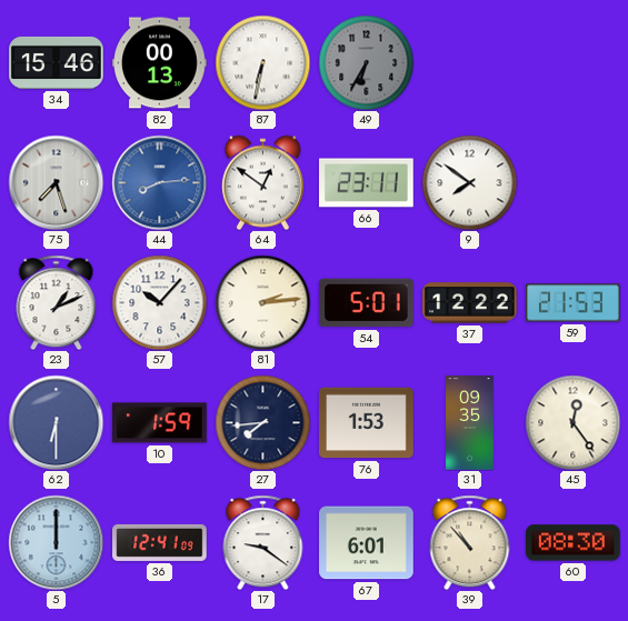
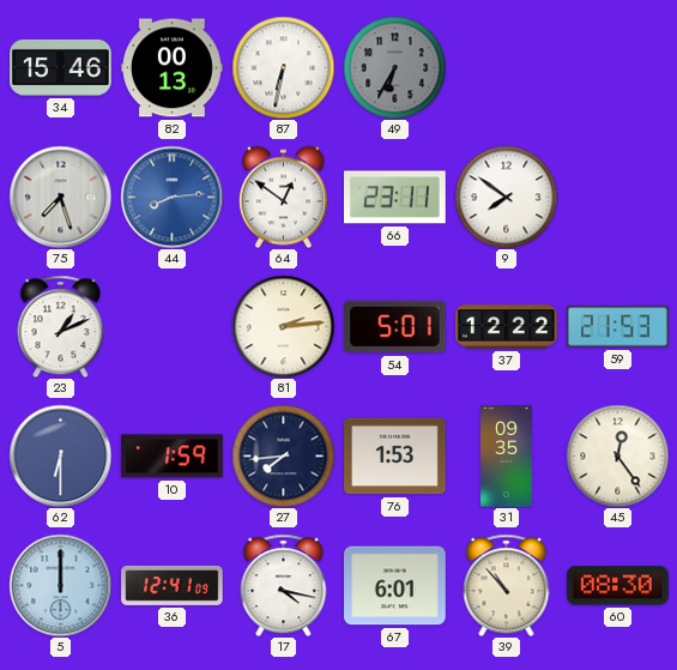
57: 10:07 -> none
17: 9:21 -> 4:17
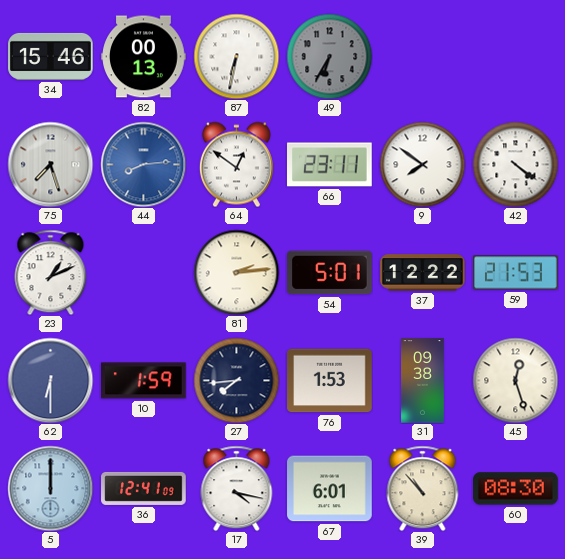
42: none -> 4:21
31: 09:35 -> 09:38
45: 12:24 -> 12:27
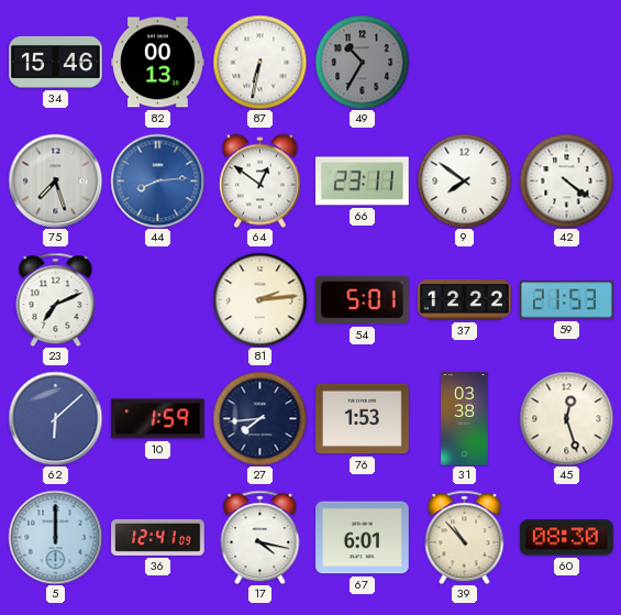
49: 6:35 -> 10:35
23: 1:11 -> 7:11
62: 6:30 -> 6:08
31: 09:38 -> 03:38
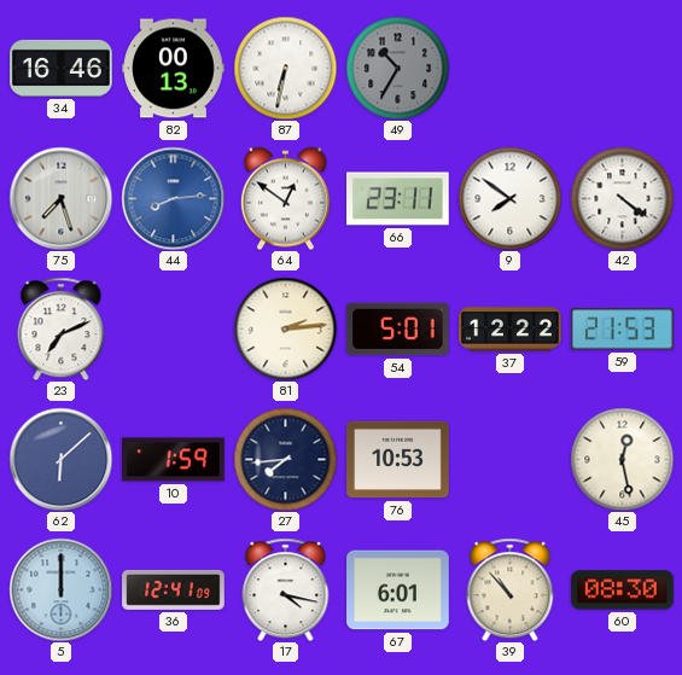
34: 15:46 -> 16:46
76: 1:53 -> 10:53
31: 03:38 -> none
45: 12:27 -> 12:28
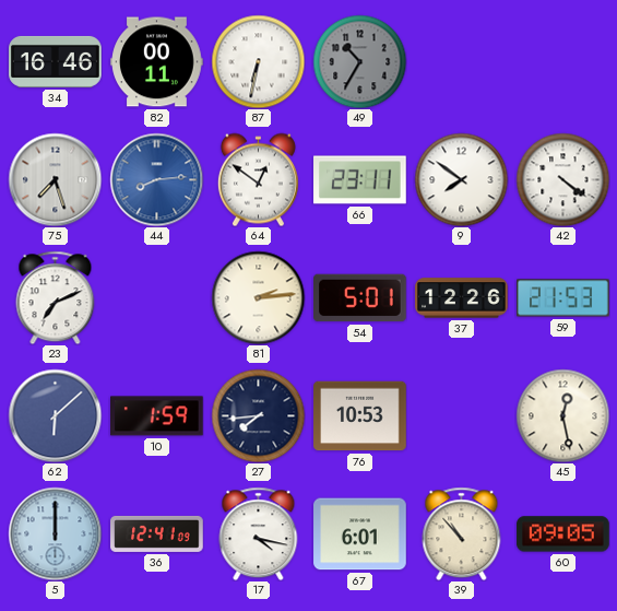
82: 00:13 -> 00:11
37: 12:22 -> 12:26
60: 08:30 -> 09:05
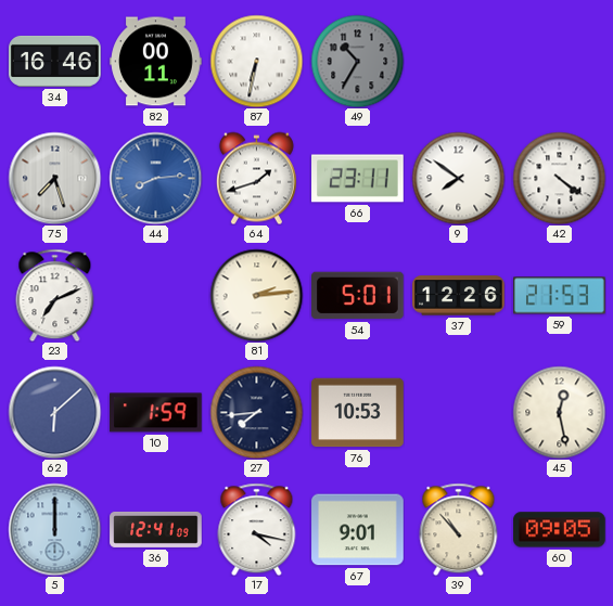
64: 12:51 -> 1:42
67: 6:01 -> 9:01
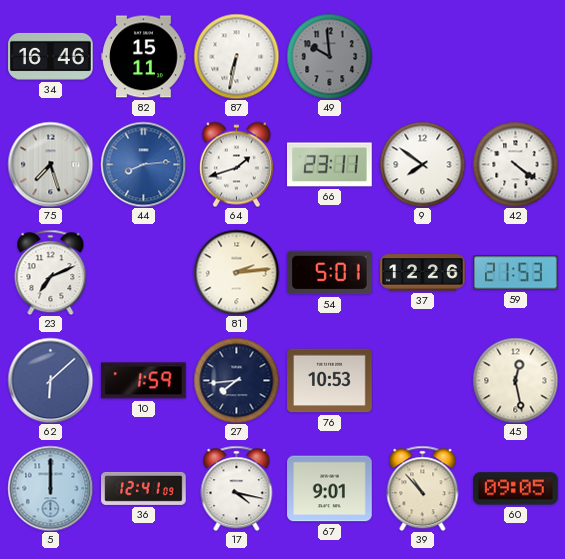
82: 00:11 -> 15:11
49: 10:35 -> 9:59
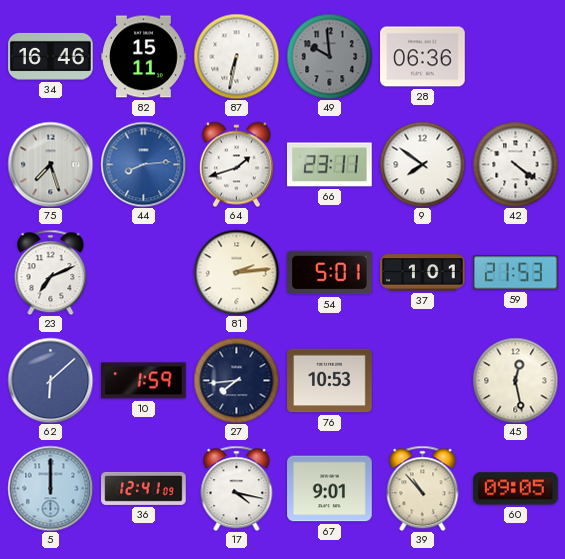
28: none -> 06:36
37: 12:26 -> 1:01
